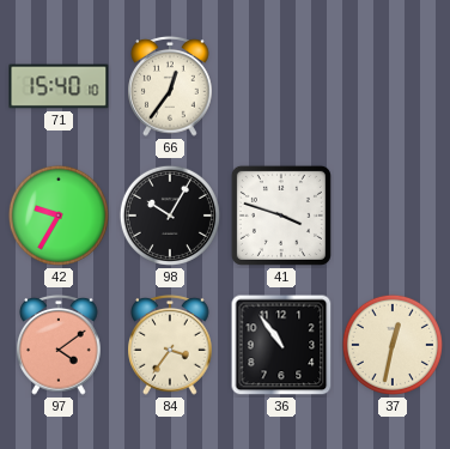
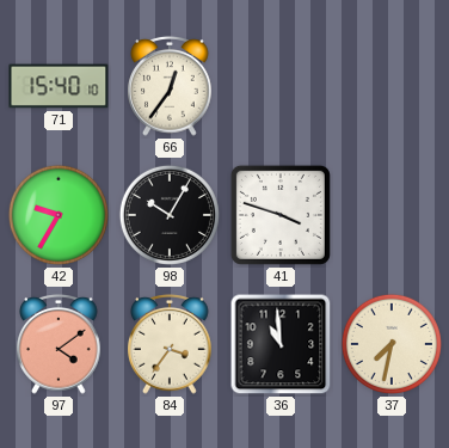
36: 10:54 -> 10:59
37: 12:32 -> 7:32
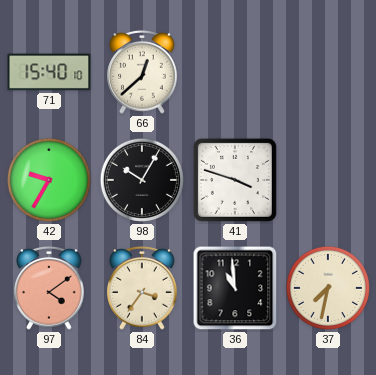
66: 12:36 -> 12:38
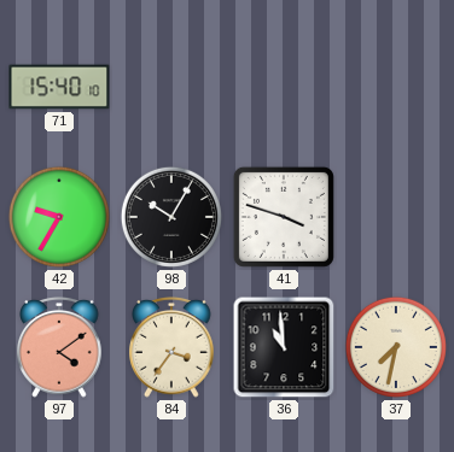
66: 12:38 -> none
